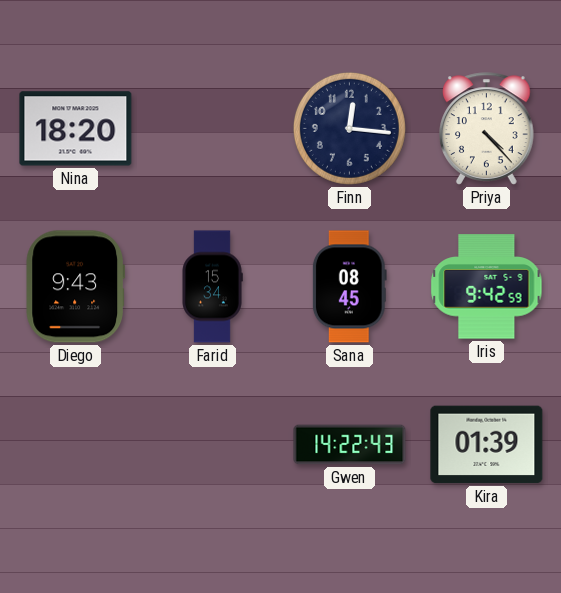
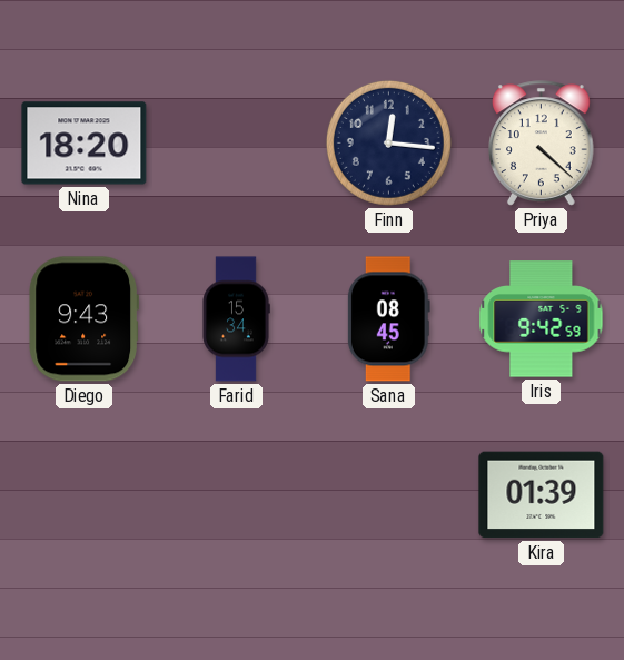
Priya: 4:23 -> 4:22
Gwen: 14:22 -> none
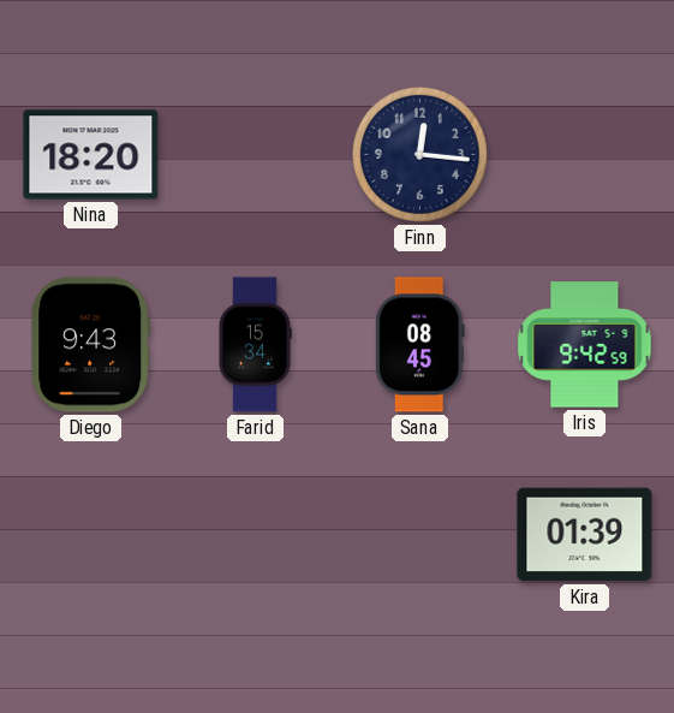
Priya: 4:22 -> none
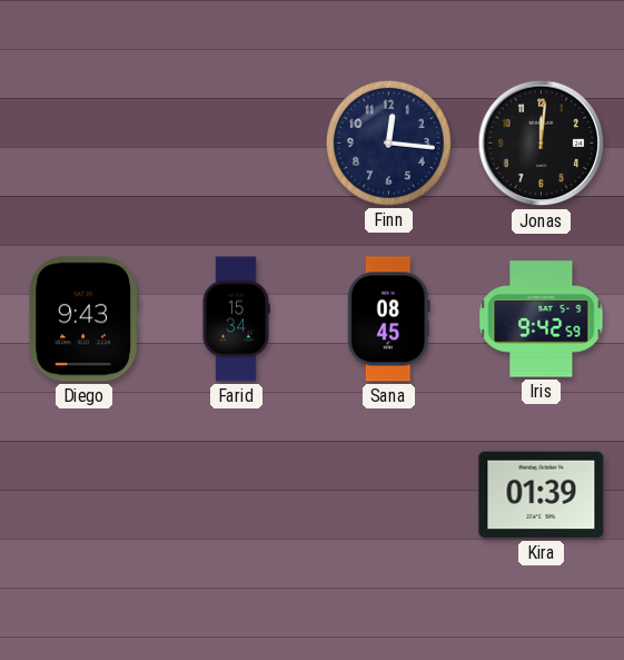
Nina: 18:20 -> none
Jonas: none -> 12:01
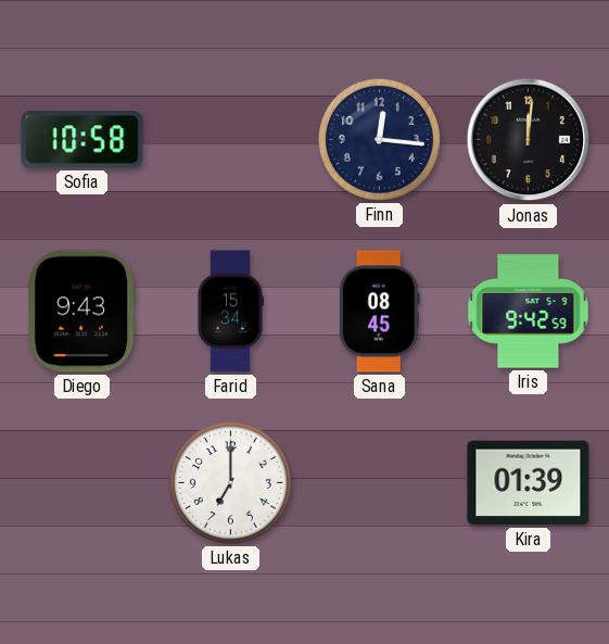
Sofia: none -> 10:58
Lukas: none -> 7:00
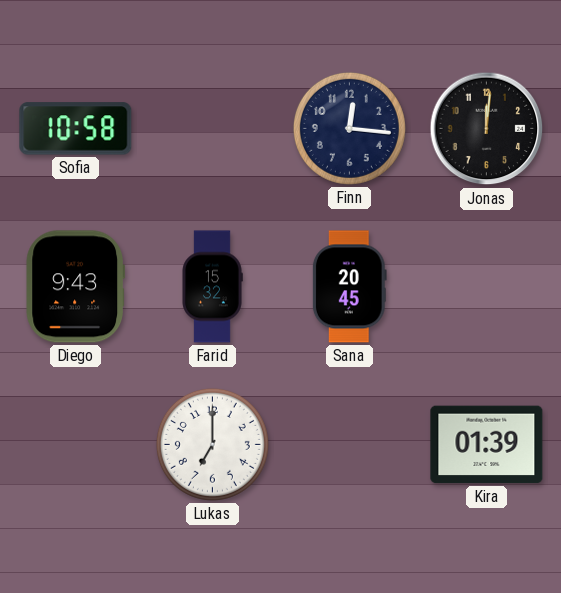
Farid: 15:34 -> 15:32
Sana: 08:45 -> 20:45
Iris: 9:42 -> none
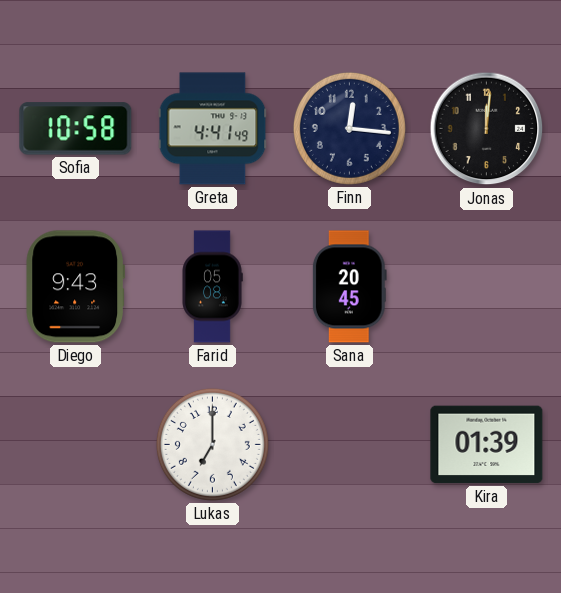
Greta: none -> 4:41
Farid: 15:32 -> 05:08
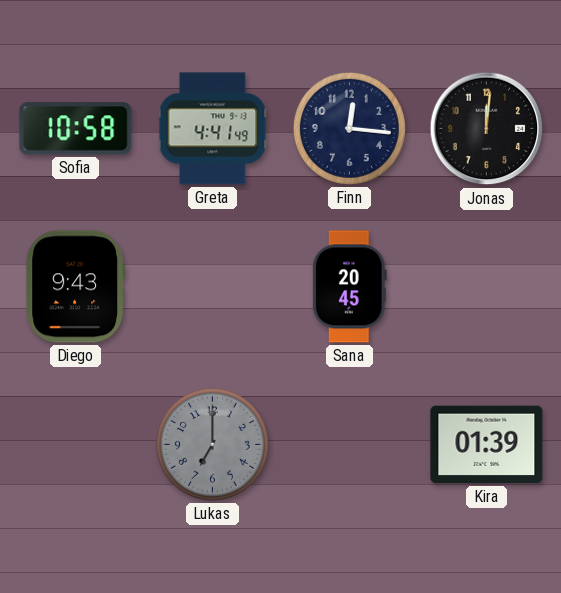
Farid: 05:08 -> none
Lukas dial: white -> grey
